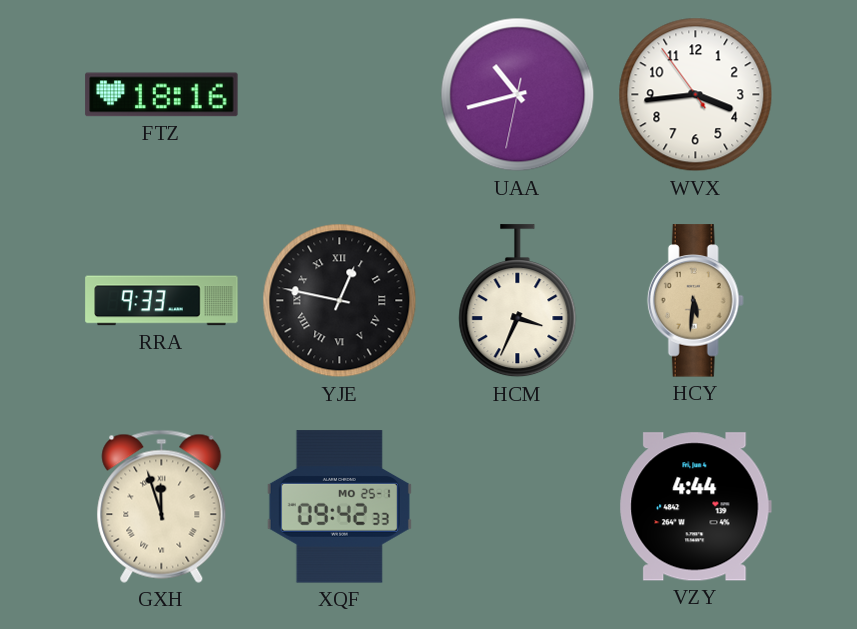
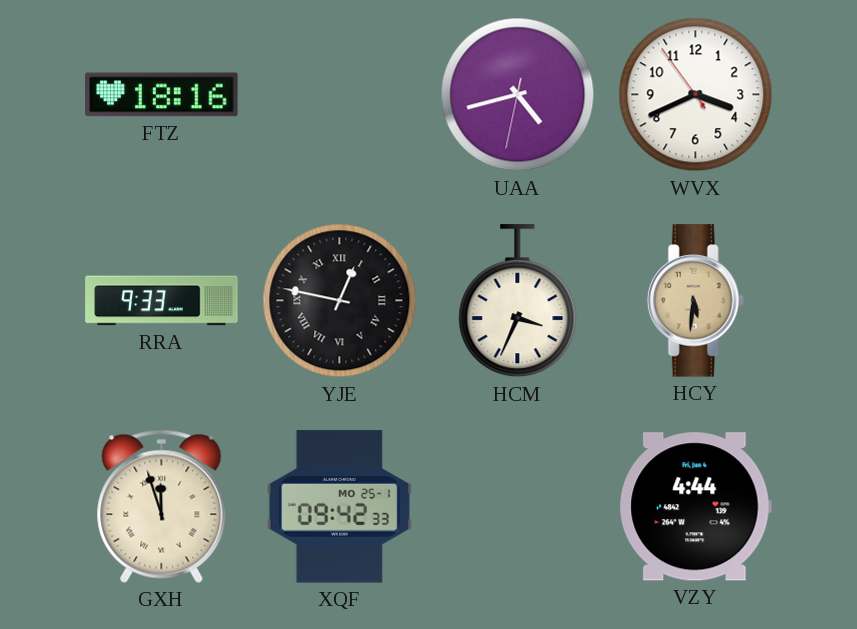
UAA: 10:42 -> 4:42
WVX: 3:43 -> 3:40
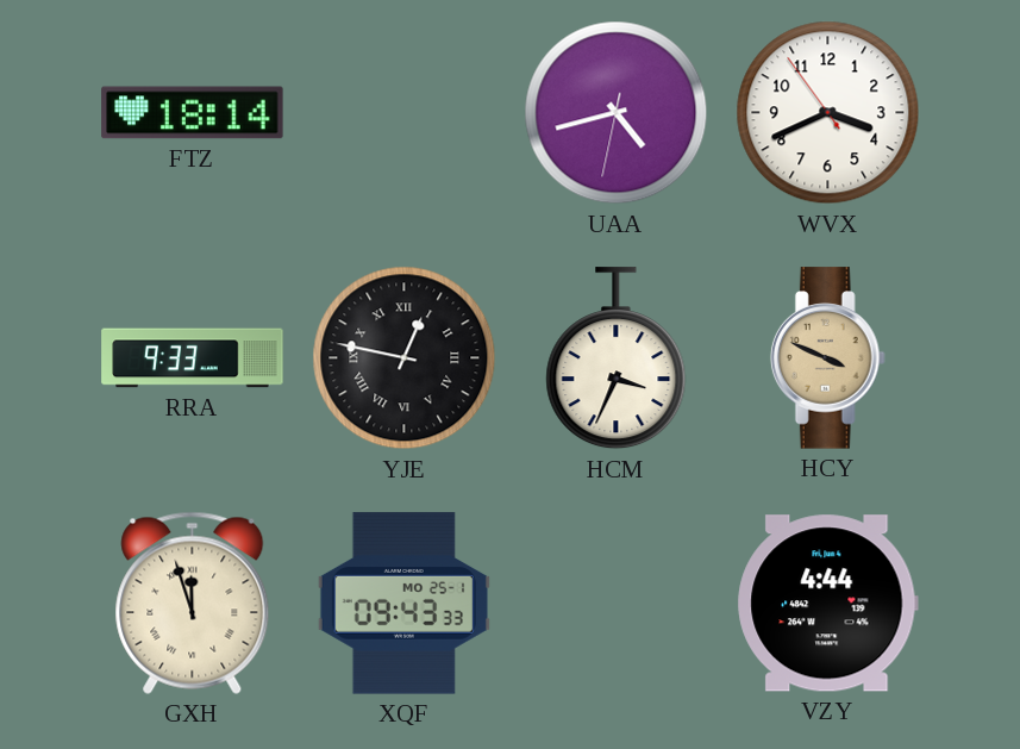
FTZ: 18:16 -> 18:14
HCY: 5:31 -> 3:49
XQF: 09:42 -> 09:43
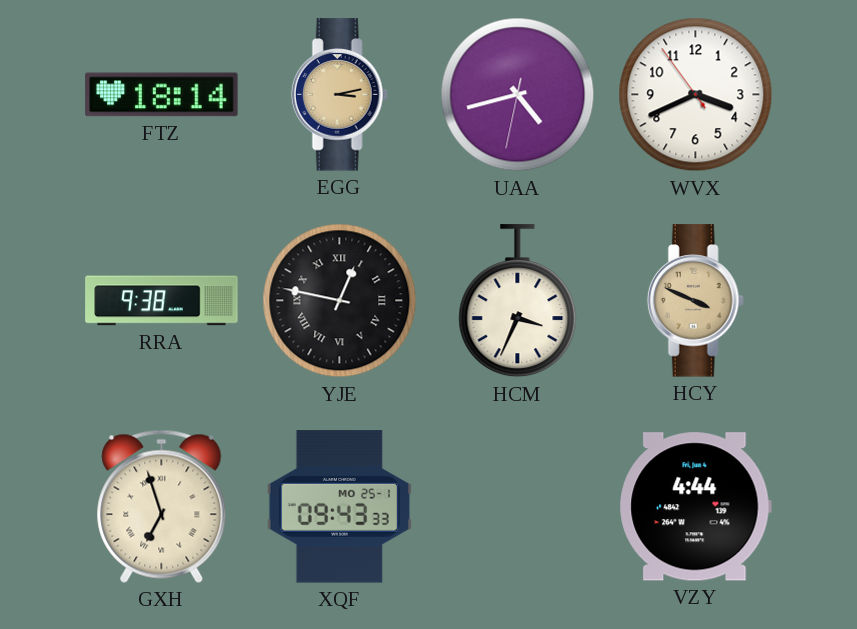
EGG: none -> 3:13
RRA: 9:33 -> 9:38
GXH: 11:57 -> 6:57
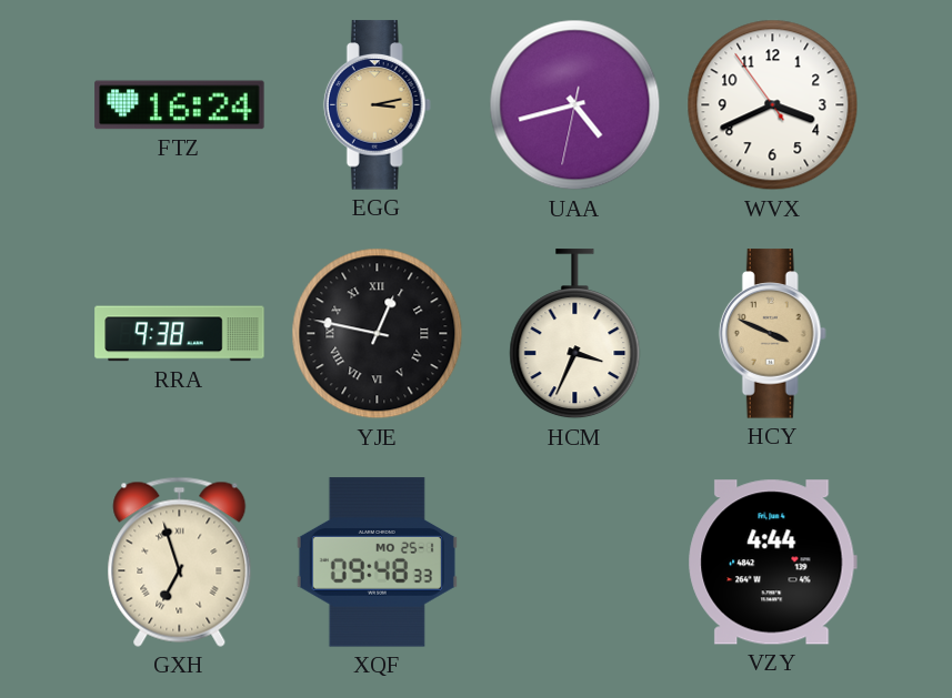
FTZ: 18:14 -> 16:24
XQF: 09:43 -> 09:48
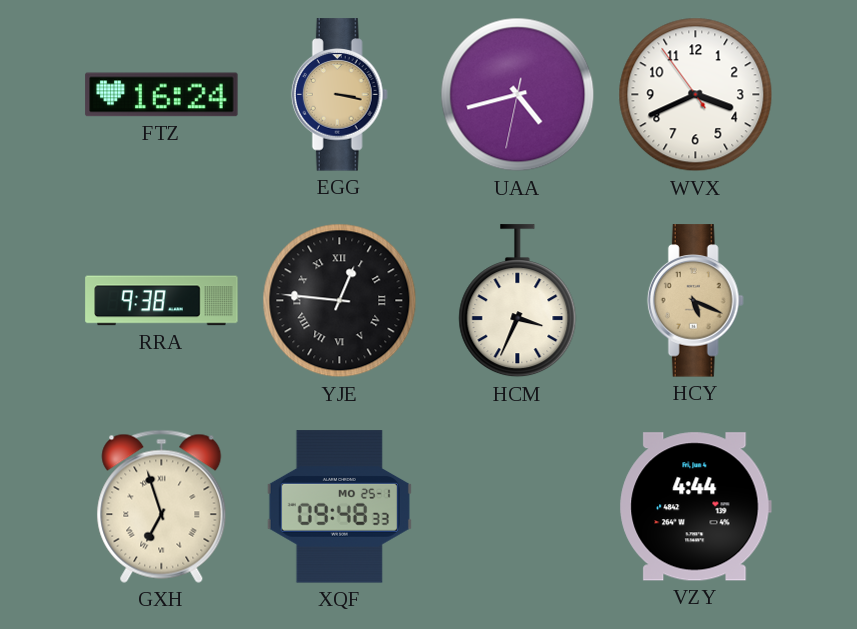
EGG: 3:13 -> 3:17
YJE: 12:47 -> 12:46
HCY: 3:49 -> 5:19
